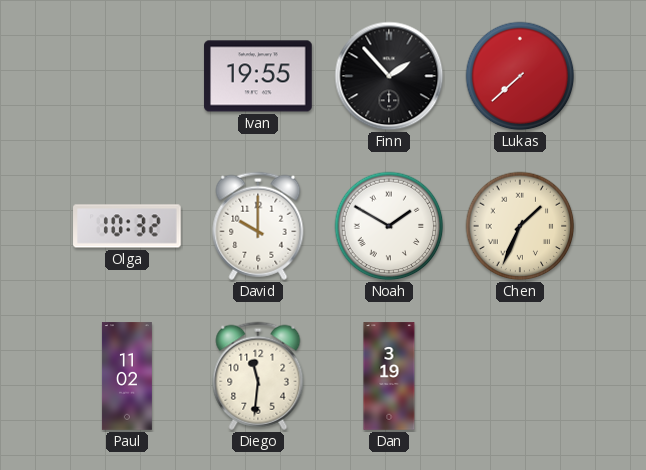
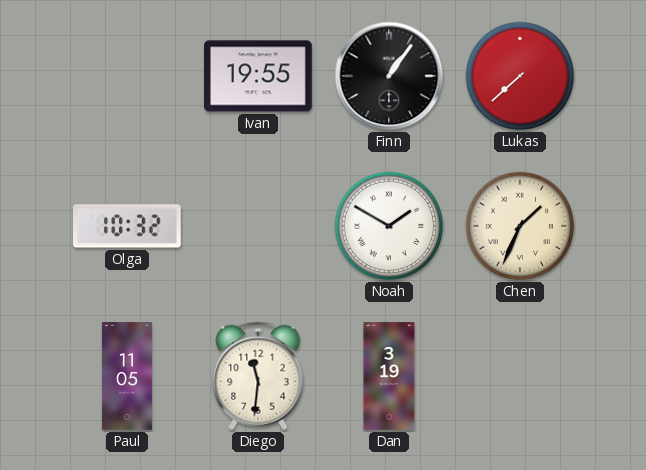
Finn: 1:53 -> 1:06
David: 10:00 -> none
Paul: 11:02 -> 11:05
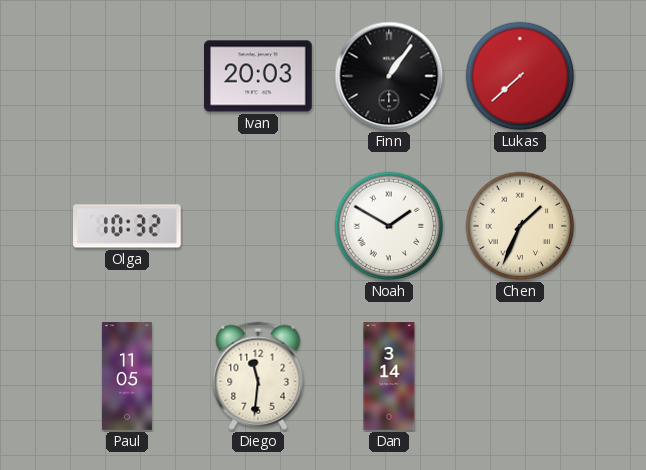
Ivan: 19:55 -> 20:03
Dan: 3:19 -> 3:14
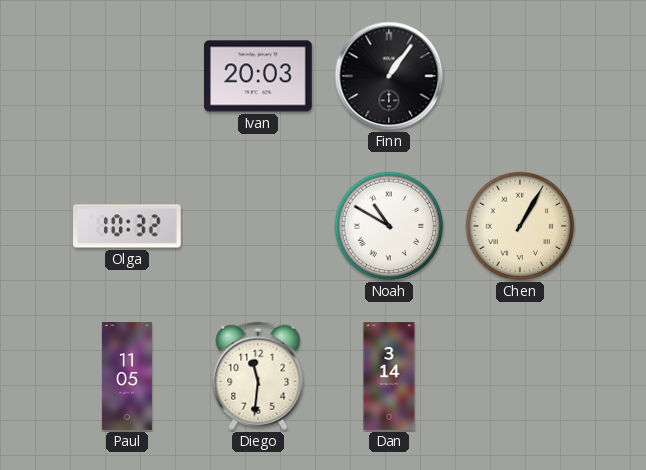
Lukas: 7:38 -> none
Noah: 1:50 -> 10:50
Chen: 1:34 -> 1:05
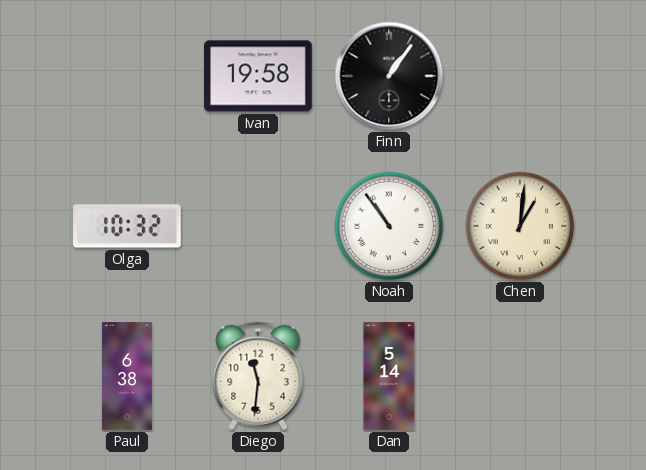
Ivan: 20:03 -> 19:58
Noah: 10:50 -> 10:54
Chen: 1:05 -> 1:01
Paul: 11:05 -> 6:38
Dan: 3:14 -> 5:14
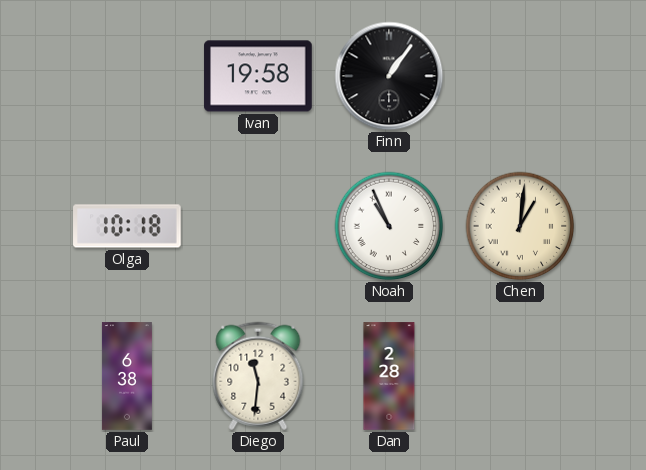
Olga: 10:32 -> 10:18
Noah: 10:54 -> 10:56
Dan: 5:14 -> 2:28
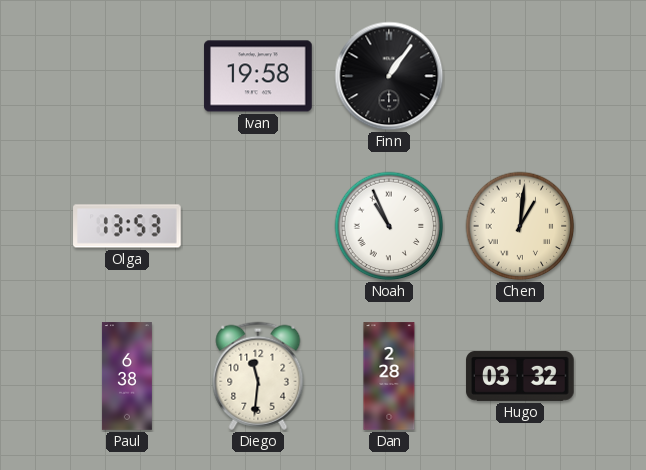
Olga: 10:18 -> 13:53
Hugo: none -> 03:32
